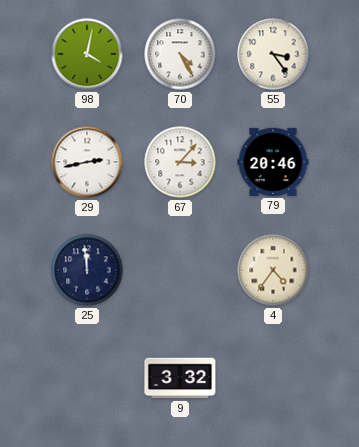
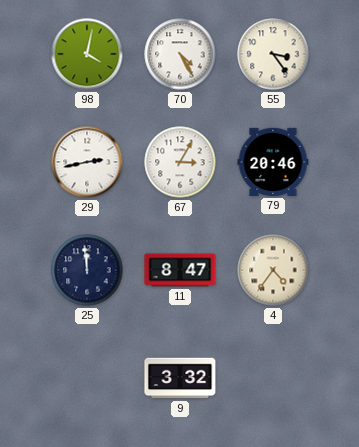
67: 3:07 -> 3:05
11: none -> 8:47
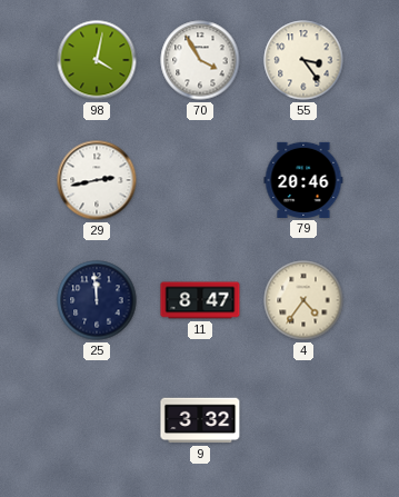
70: 4:25 -> 3:55
67: 3:05 -> none
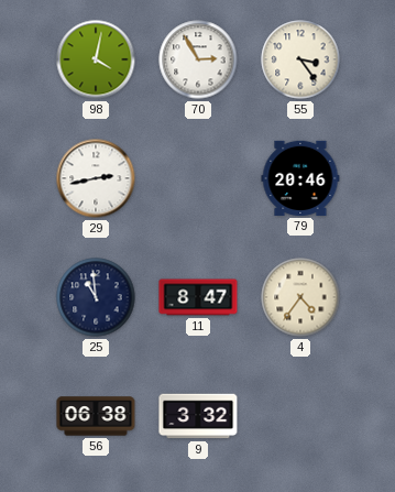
70: 3:55 -> 2:55
25: 11:59 -> 10:59
56: none -> 06:38
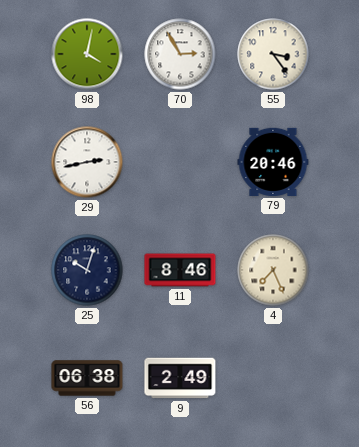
25: 10:59 -> 10:03
11: 8:47 -> 8:46
4: 4:36 -> 7:26
9: 3:32 -> 2:49
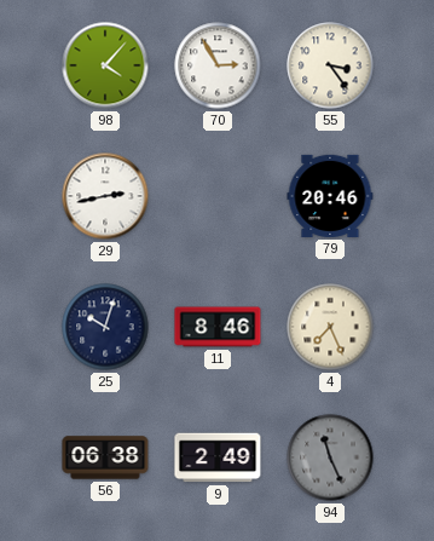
98: 4:02 -> 4:07
94: none -> 11:26
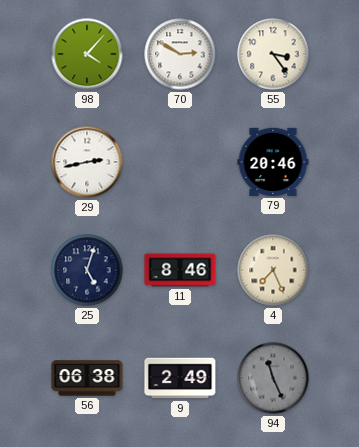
70: 2:55 -> 2:50
25: 10:03 -> 5:03
